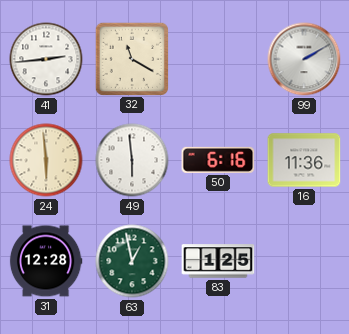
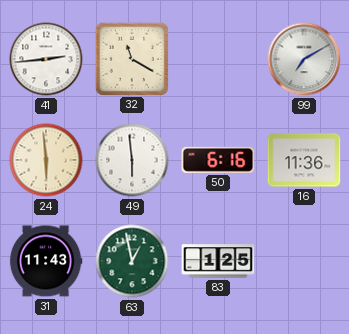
99: 2:10 -> 7:10
31: 12:28 -> 11:43
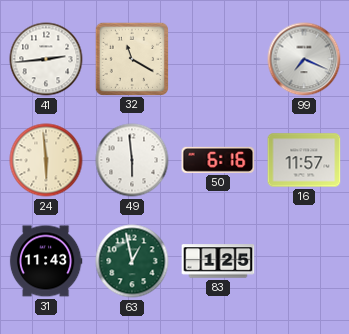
99: 7:10 -> 7:19
16: 11:36 -> 11:57
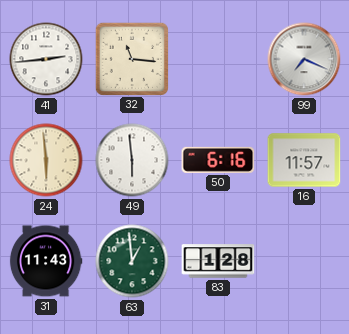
32: 11:20 -> 11:16
63: 12:58 -> 12:59
83: 1:25 -> 1:28
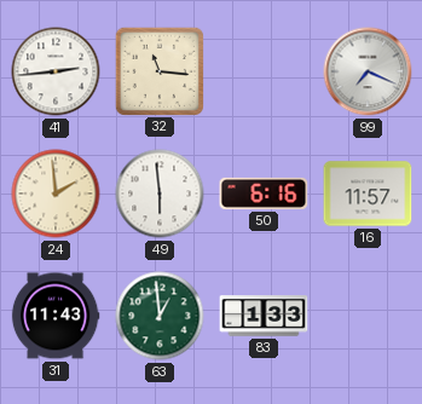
24: 5:59 -> 1:59
83: 1:28 -> 1:33
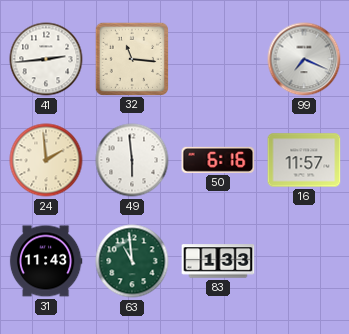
63: 12:59 -> 10:59
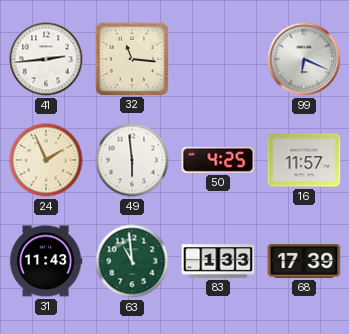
99: 7:19 -> 6:19
24: 1:59 -> 1:56
50: 6:16 -> 4:25
68: none -> 17:39
